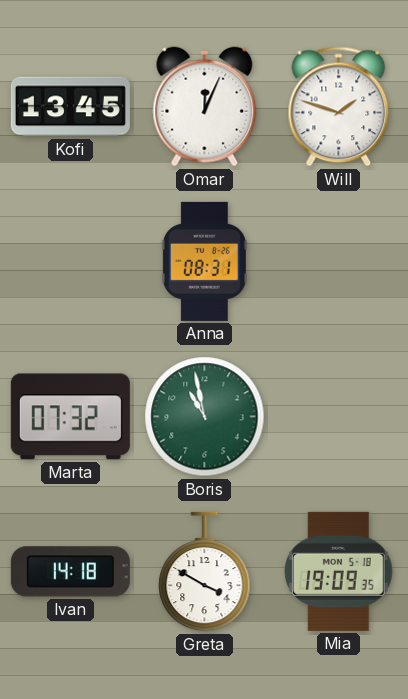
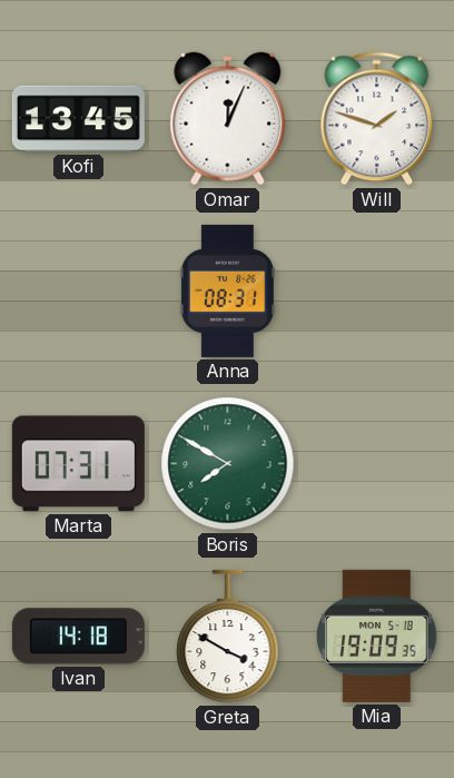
Marta: 07:32 -> 07:31
Boris: 10:58 -> 7:50
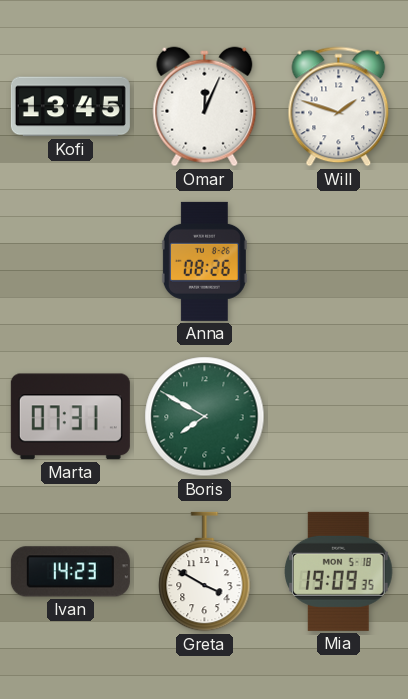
Anna: 08:31 -> 08:26
Ivan: 14:18 -> 14:23
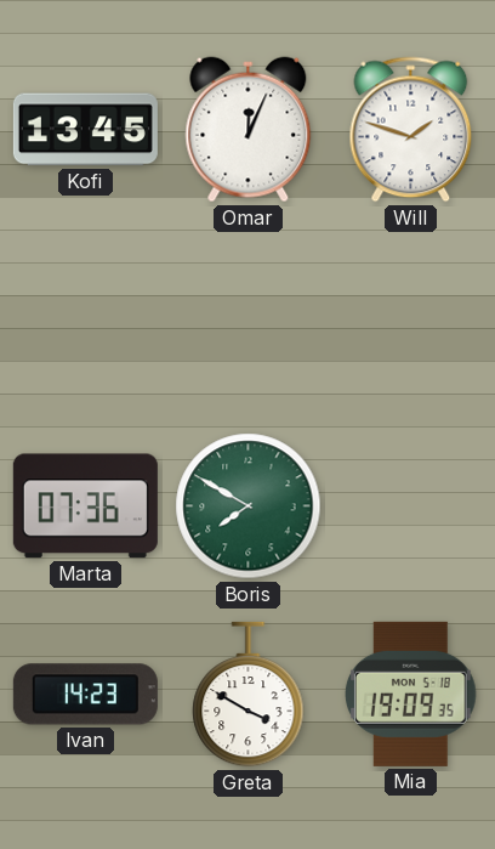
Anna: 08:26 -> none
Marta: 07:31 -> 07:36
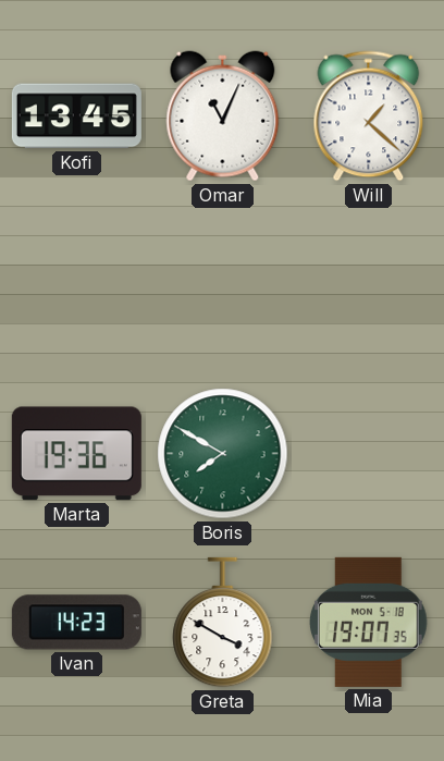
Omar: 12:04 -> 11:04
Will: 1:48 -> 1:22
Marta: 07:36 -> 19:36
Mia: 19:09 -> 19:07
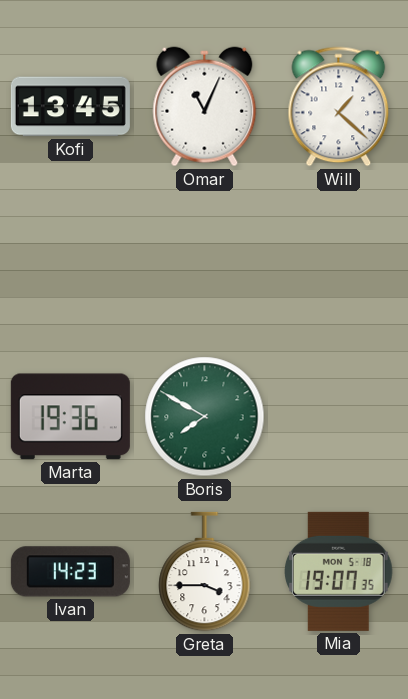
Greta: 3:50 -> 3:45
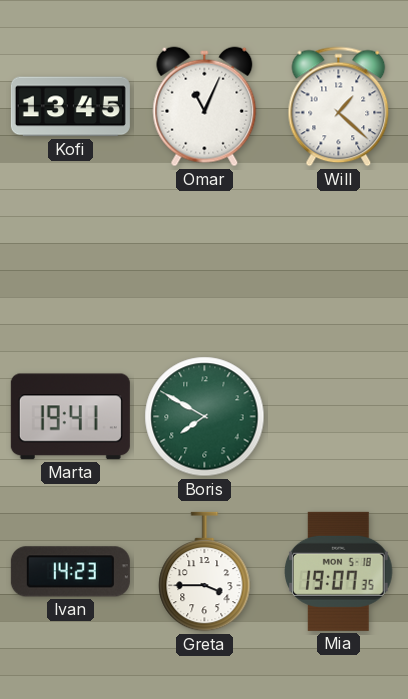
Marta: 19:36 -> 19:41
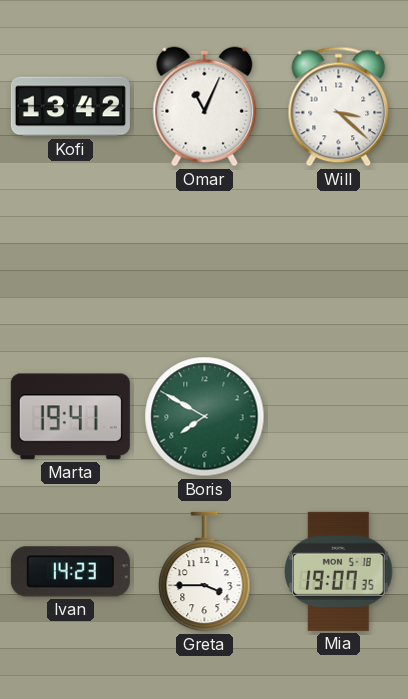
Kofi: 13:45 -> 13:42
Will: 1:22 -> 3:22
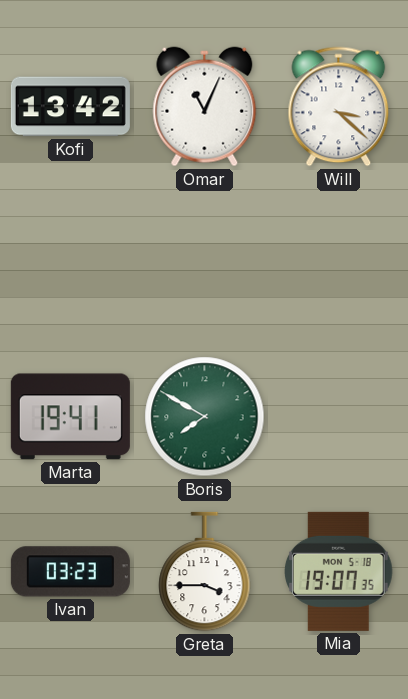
Ivan: 14:23 -> 03:23
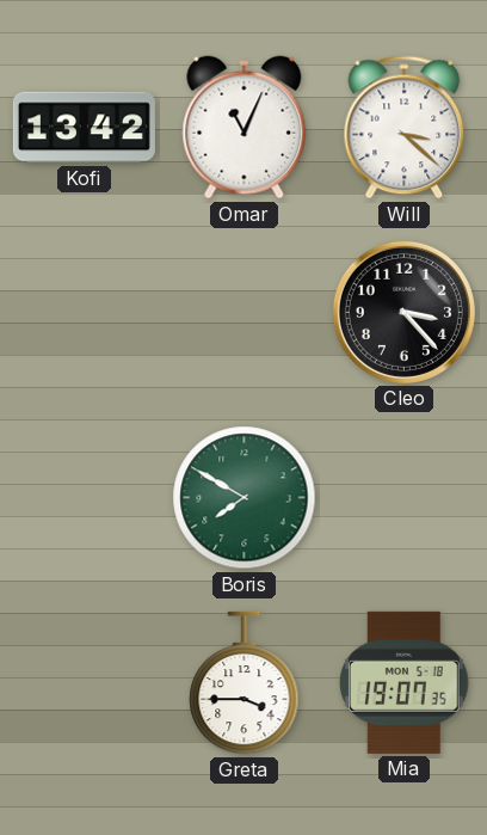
Cleo: none -> 3:23
Marta: 19:41 -> none
Ivan: 03:23 -> none
